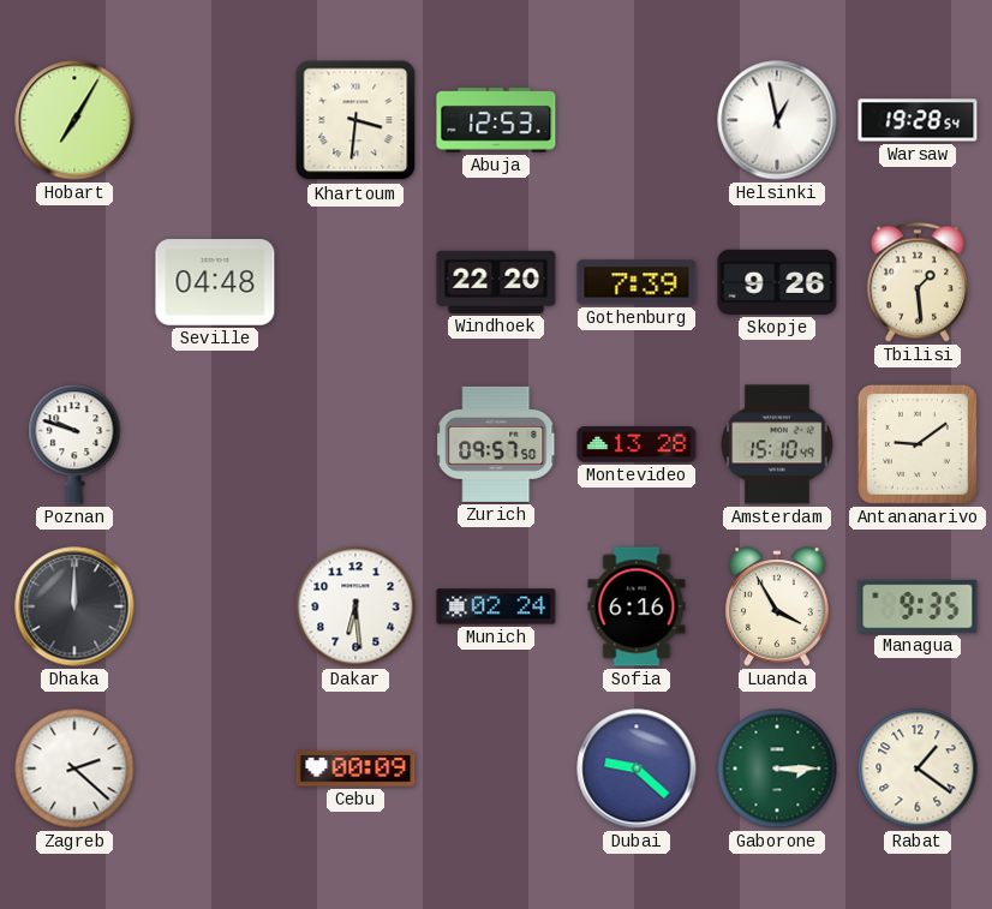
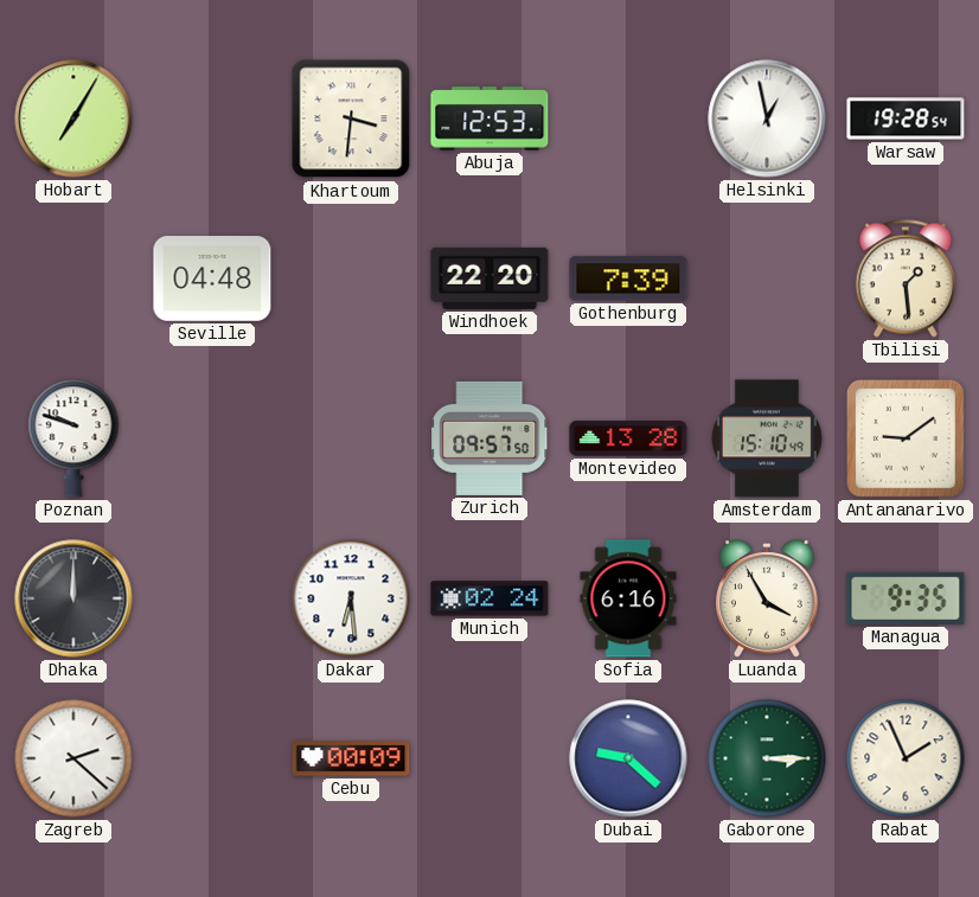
Skopje: 9:26 -> none
Rabat: 1:21 -> 1:56
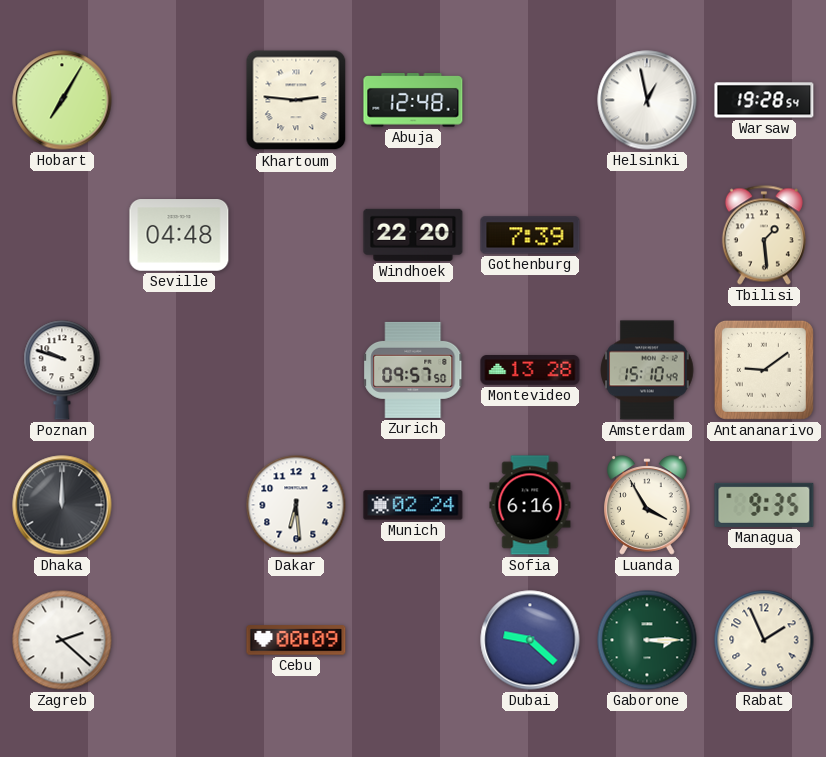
Khartoum: 3:31 -> 2:46
Abuja: 12:53 -> 12:48
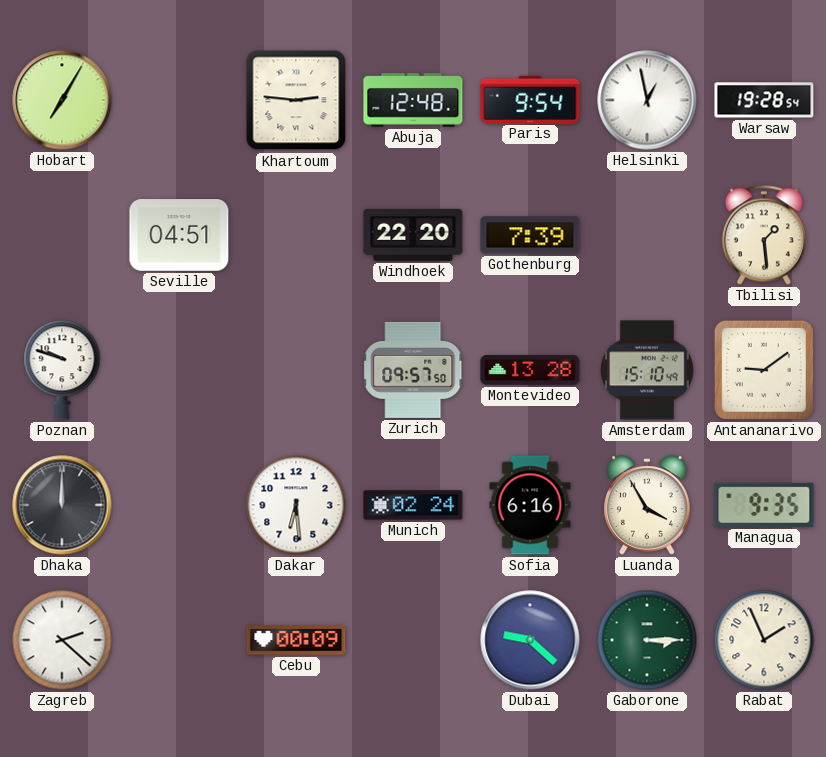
Paris: none -> 9:54
Seville: 04:48 -> 04:51
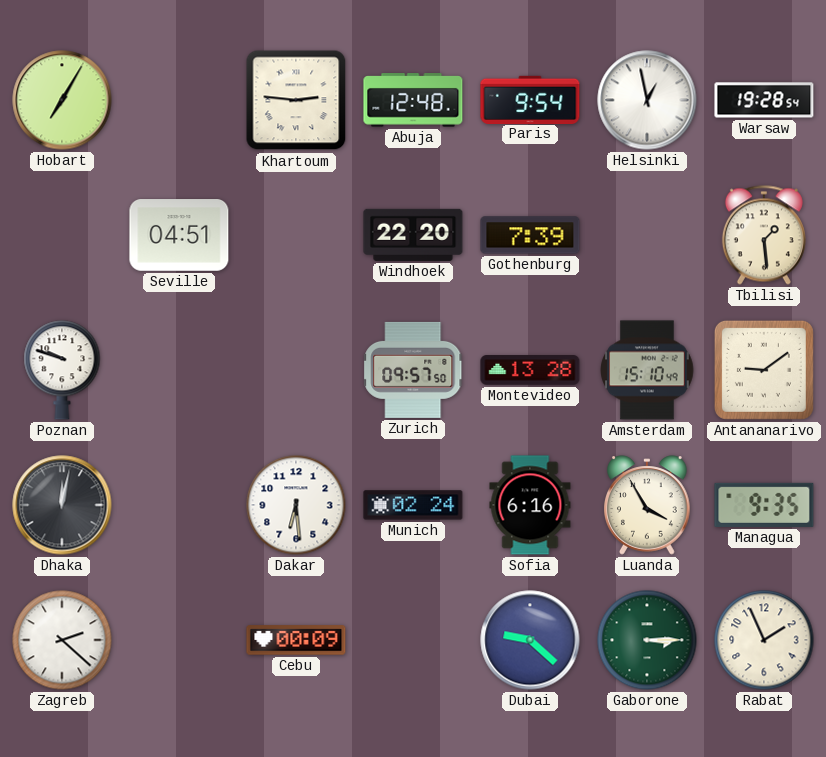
Dhaka: 12:00 -> 12:02
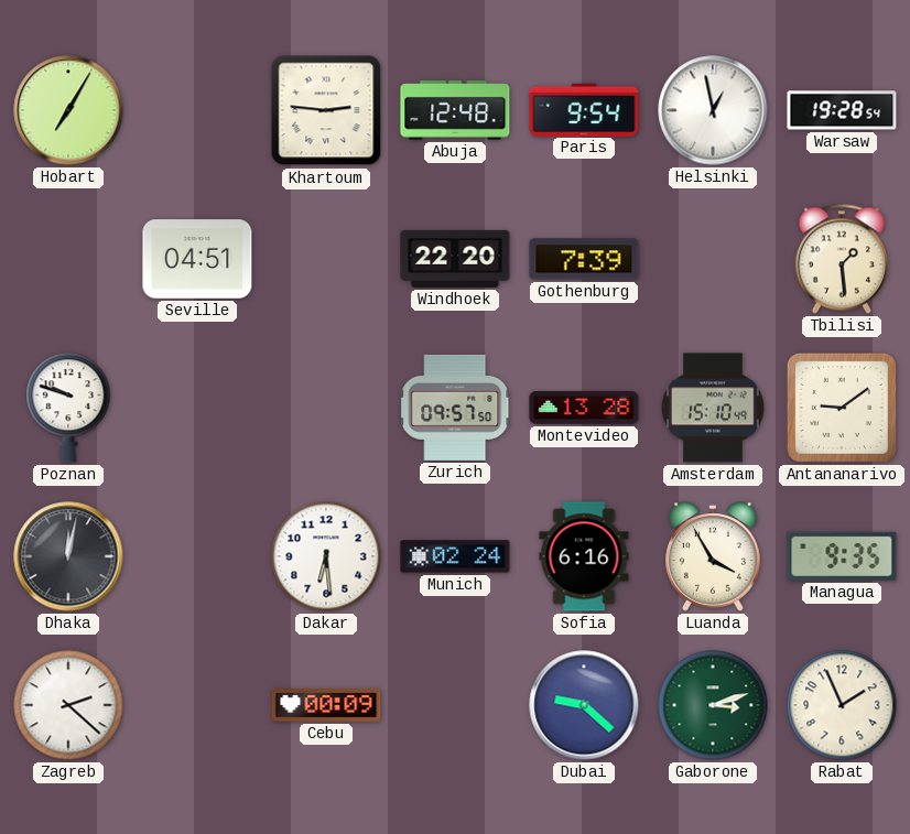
Gaborone: 3:15 -> 3:12
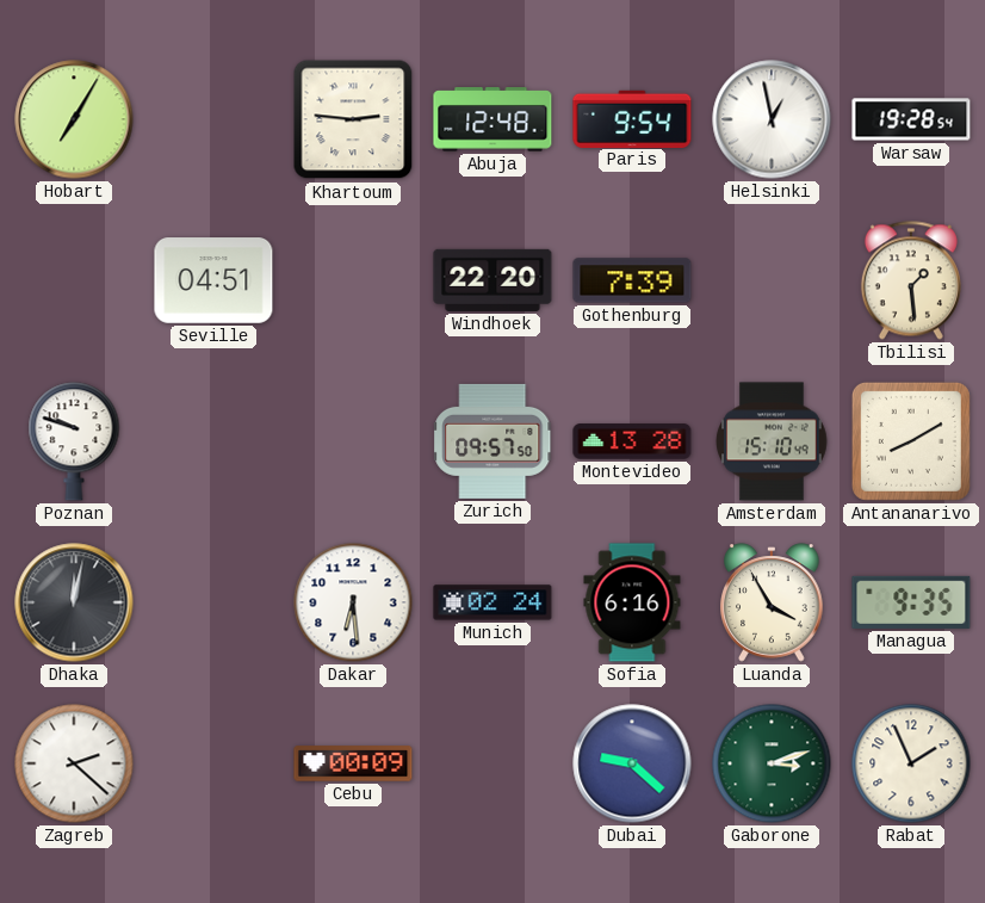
Antananarivo: 9:09 -> 8:10
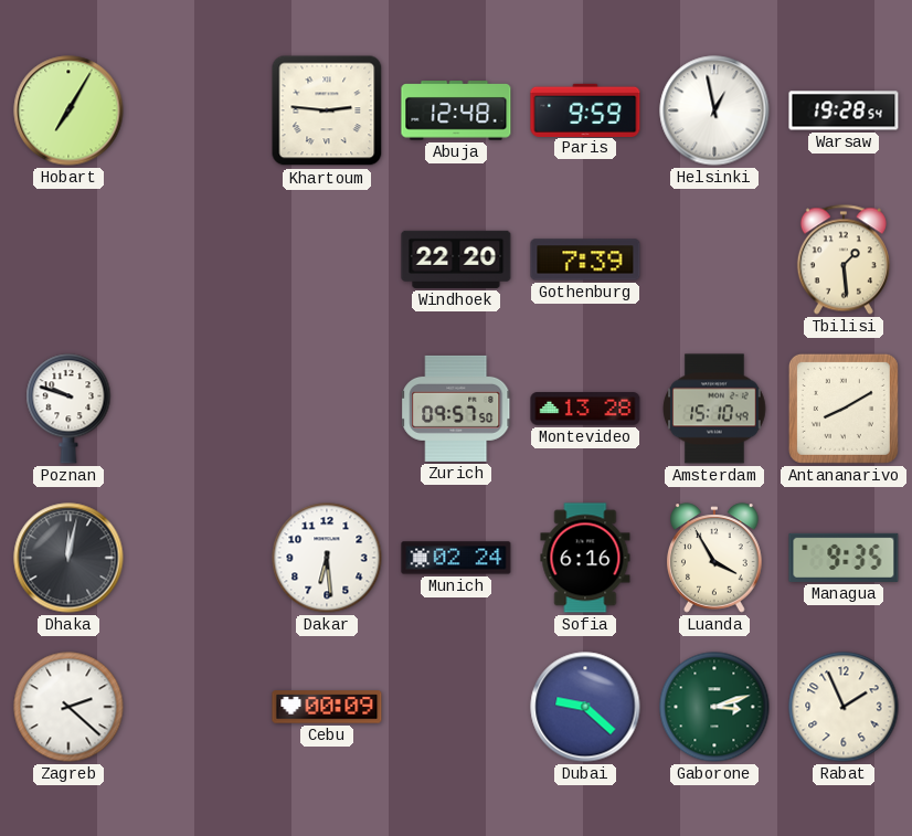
Paris: 9:54 -> 9:59
Seville: 04:51 -> none
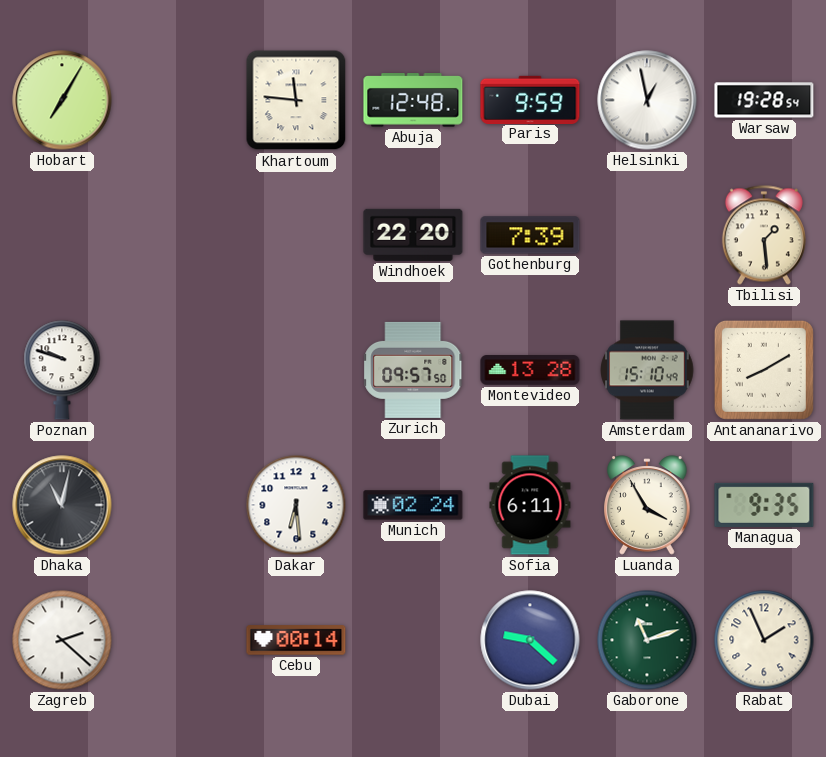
Khartoum: 2:46 -> 11:46
Dhaka: 12:02 -> 11:02
Sofia: 6:16 -> 6:11
Cebu: 00:09 -> 00:14
Gaborone: 3:12 -> 11:12
